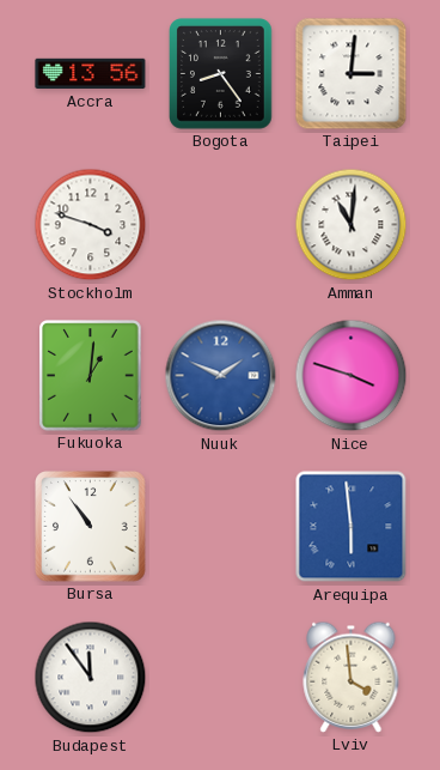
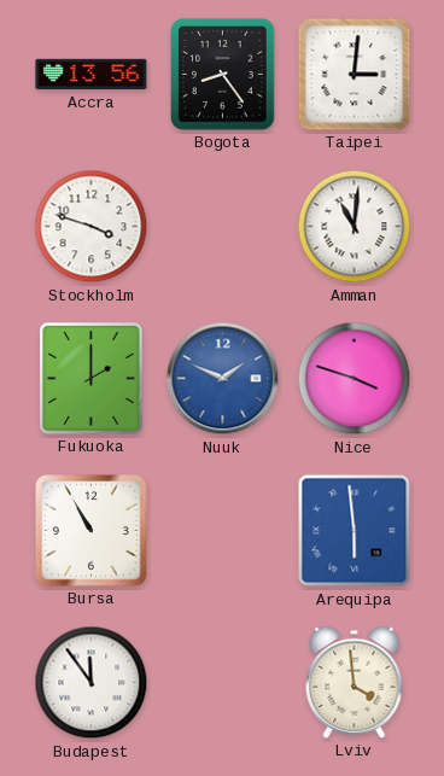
Fukuoka: 1:01 -> 2:00
Bursa: 10:54 -> 10:55
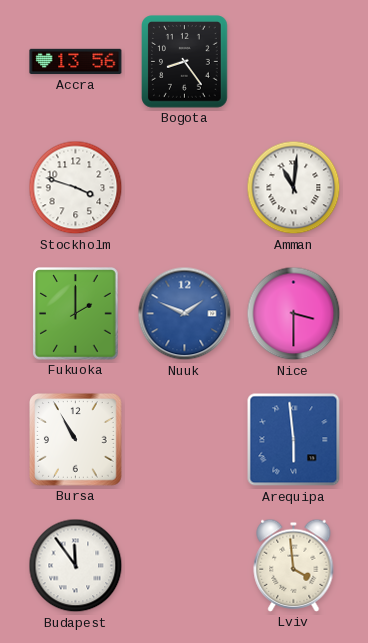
Taipei: 3:01 -> none
Nice: 3:48 -> 3:30
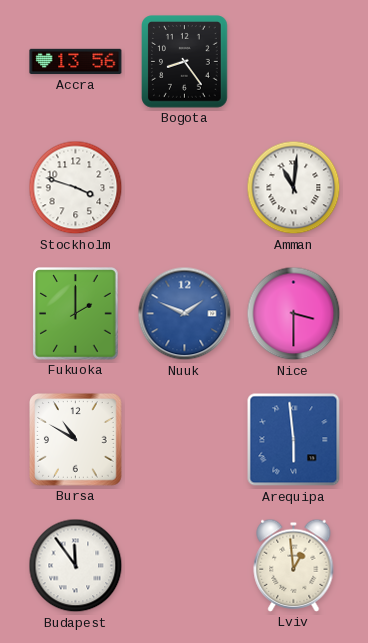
Bursa: 10:55 -> 10:50
Lviv: 3:59 -> 12:59
